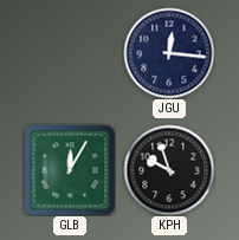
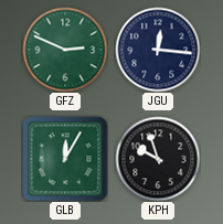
GFZ: none -> 2:49
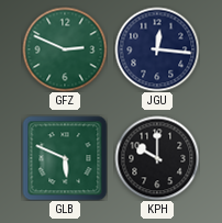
GLB: 12:05 -> 5:49
KPH: 9:57 -> 10:00
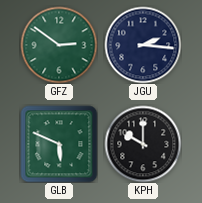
GFZ: 2:49 -> 2:51
JGU: 12:16 -> 2:16
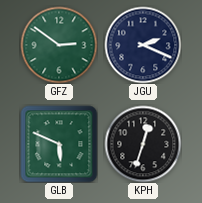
JGU: 2:16 -> 2:19
KPH: 10:00 -> 12:33
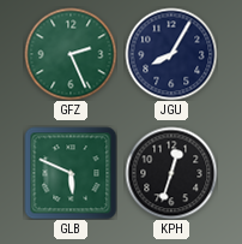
GFZ: 2:51 -> 2:26
JGU: 2:19 -> 8:05
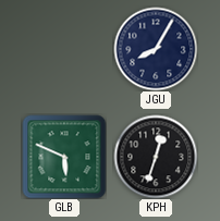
GFZ: 2:26 -> none
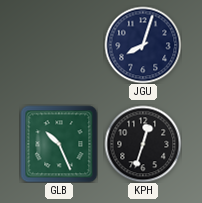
JGU: 8:05 -> 8:03
GLB: 5:49 -> 10:26
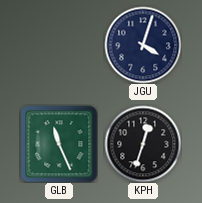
JGU: 8:03 -> 4:03
GLB: 10:26 -> 11:26
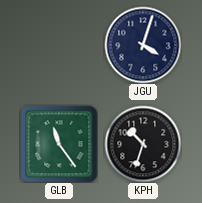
GLB: 11:26 -> 11:24
KPH: 12:33 -> 10:33
